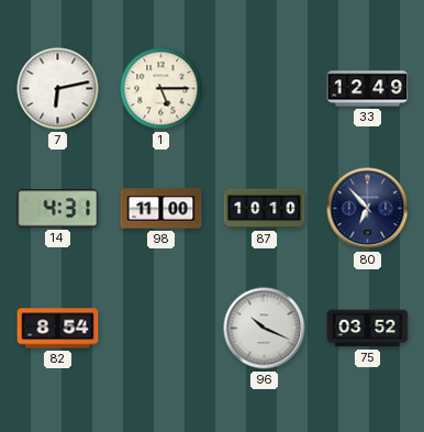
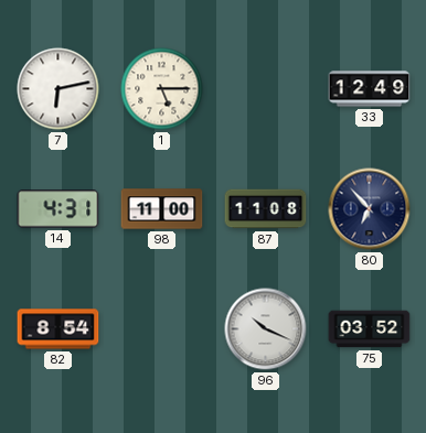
87: 10:10 -> 11:08
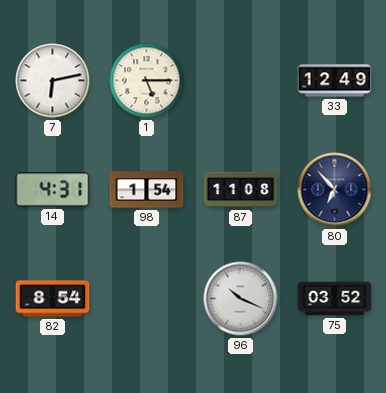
98: 11:00 -> 1:54
